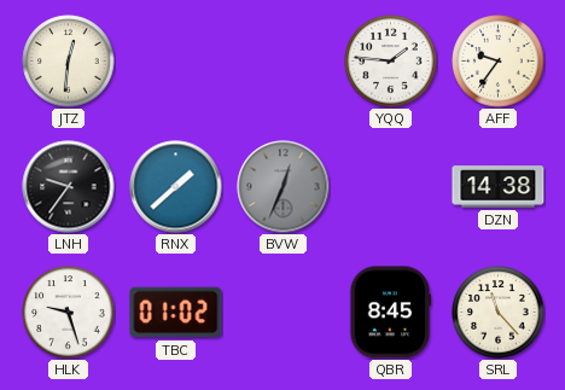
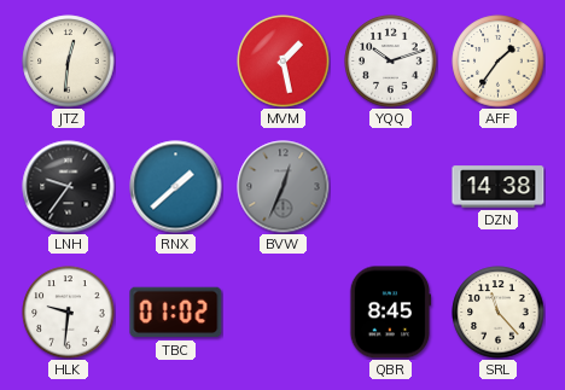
MVM: none -> 1:28
YQQ: 1:46 -> 10:12
AFF: 9:36 -> 1:36
HLK: 9:27 -> 9:31
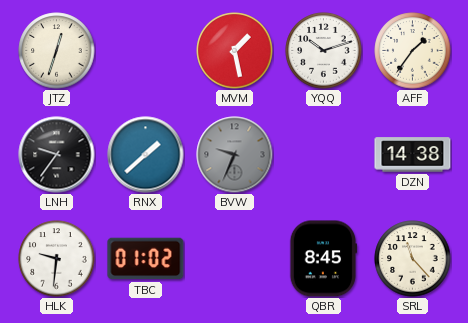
JTZ: 12:31 -> 12:33
BVW: 12:34 -> 9:34
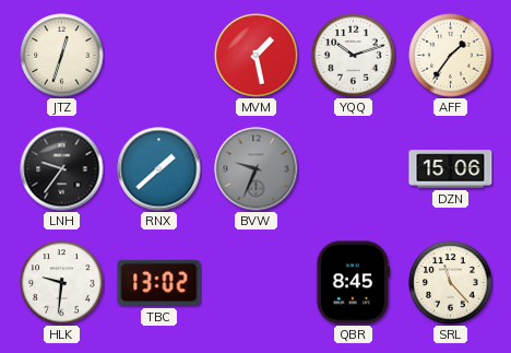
DZN: 14:38 -> 15:06
TBC: 01:02 -> 13:02
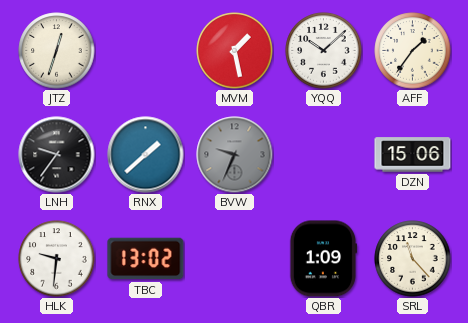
YQQ: 10:12 -> 10:08
QBR: 8:45 -> 1:09
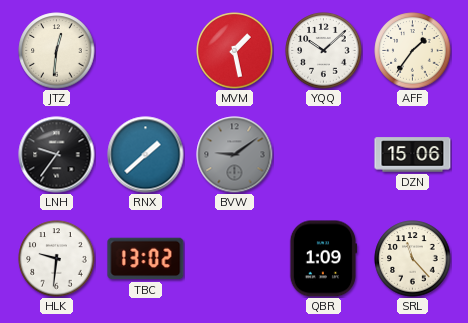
JTZ: 12:33 -> 12:31
BVW: 9:34 -> 9:09
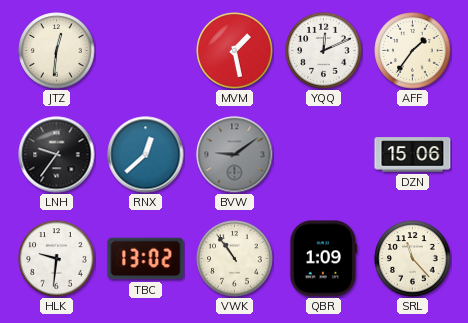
YQQ: 10:08 -> 12:11
RNX: 1:38 -> 12:38
VWK: none -> 10:54
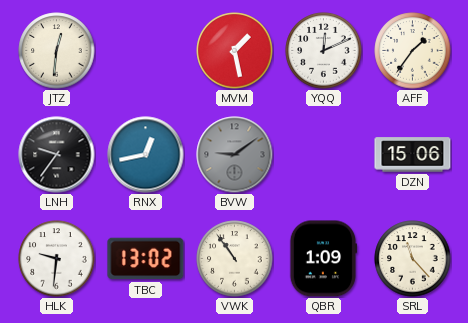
RNX: 12:38 -> 12:43
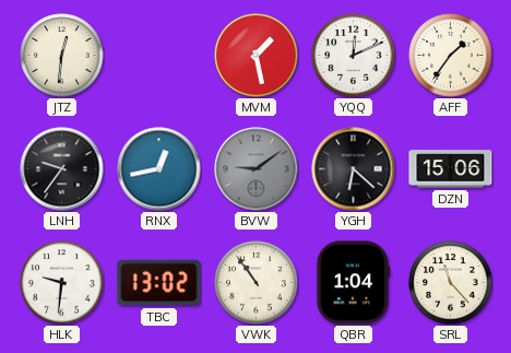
YGH: none -> 6:22
QBR: 1:09 -> 1:04
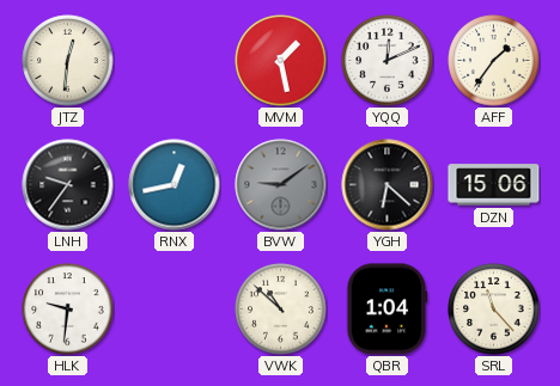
TBC: 13:02 -> none
VWK: 10:54 -> 10:52
